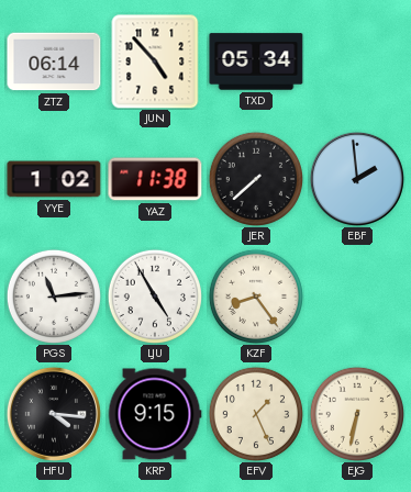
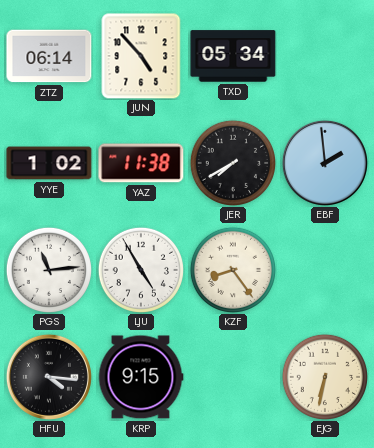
JER: 7:38 -> 7:40
EFV: 1:26 -> none
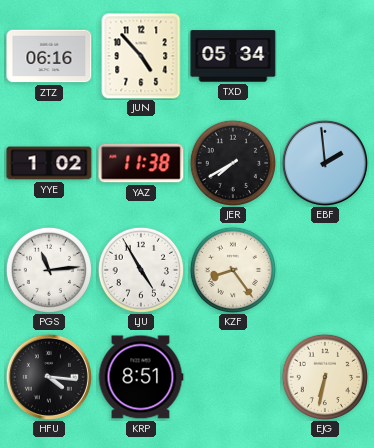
ZTZ: 06:14 -> 06:16
KRP: 9:15 -> 8:51
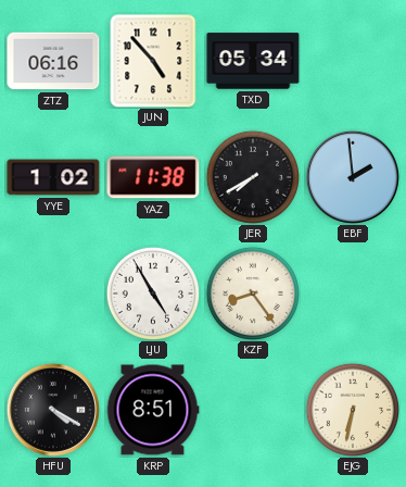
PGS: 11:14 -> none
HFU: 4:16 -> 4:20
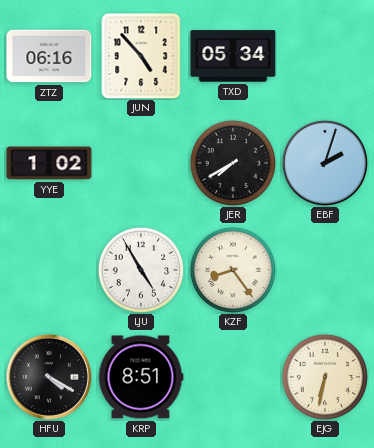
YAZ: 11:38 -> none
EBF: 1:59 -> 2:03
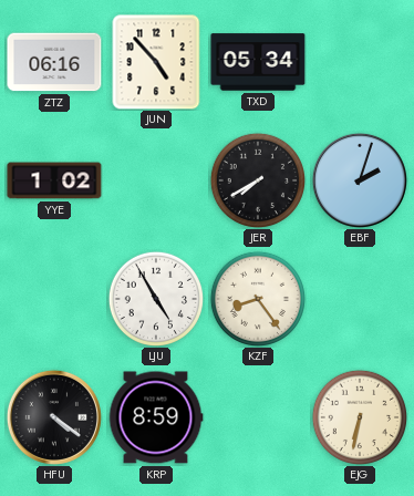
HFU: 4:20 -> 4:21
KRP: 8:51 -> 8:59
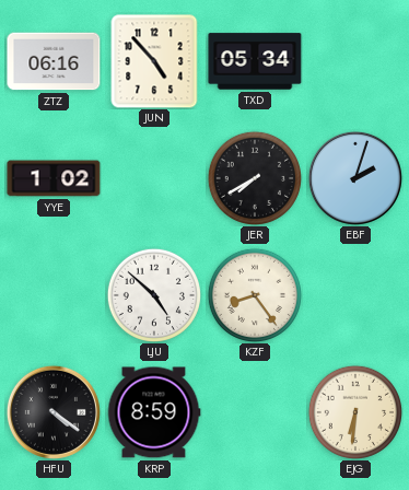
LJU: 4:55 -> 4:52
EJG: 6:32 -> 6:31
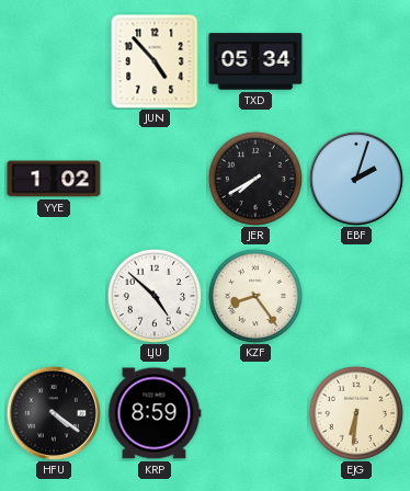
ZTZ: 06:16 -> none
